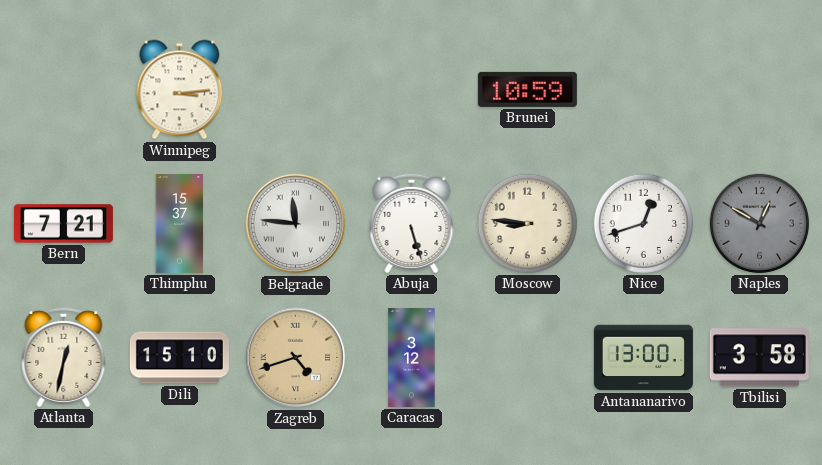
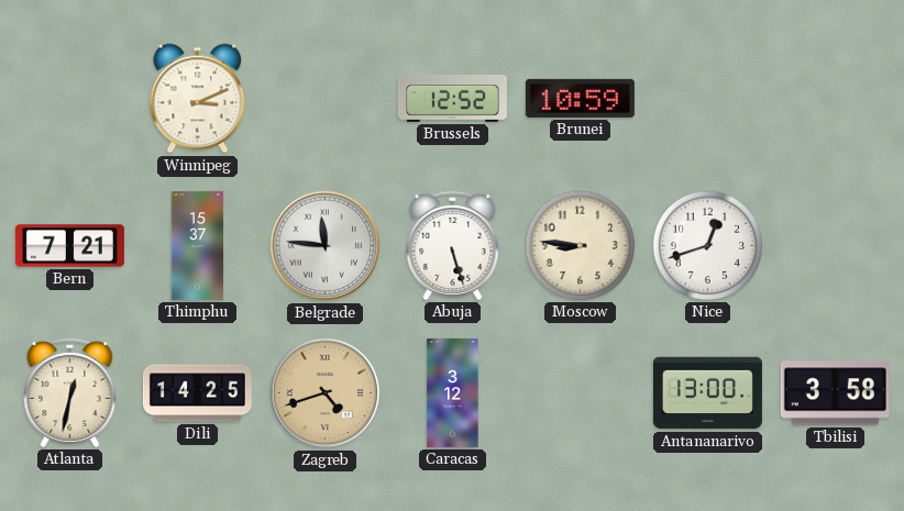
Winnipeg: 3:14 -> 3:11
Brussels: none -> 12:52
Naples: 12:50 -> none
Dili: 15:10 -> 14:25
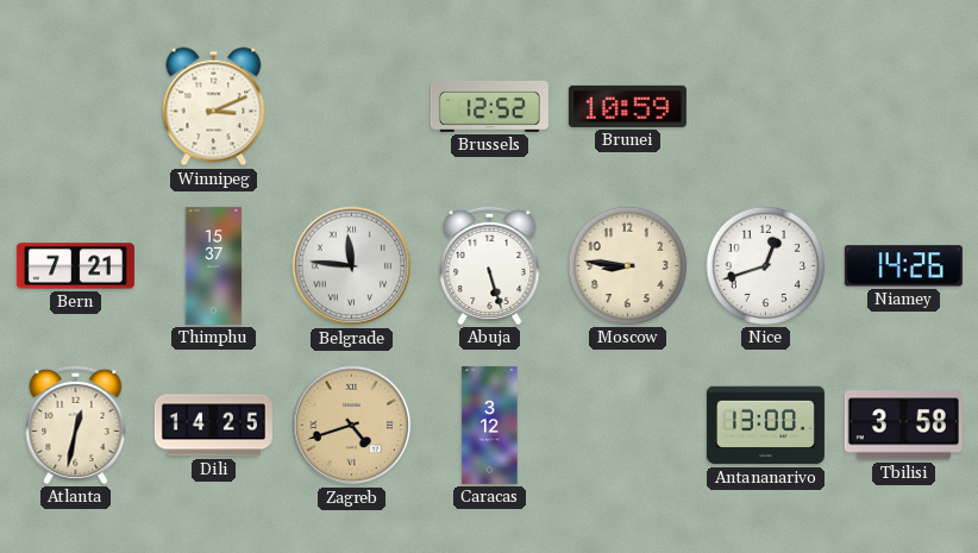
Niamey: none -> 14:26
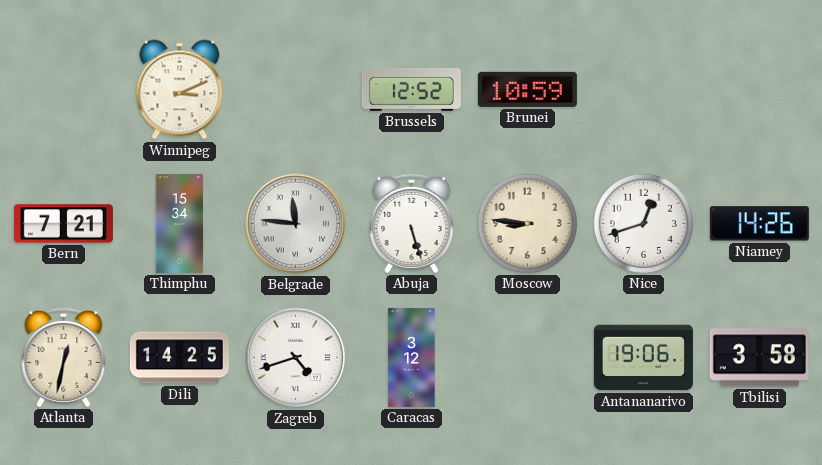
Thimphu: 15:37 -> 15:34
Zagreb dial: champagne -> white
Antananarivo: 13:00 -> 19:06
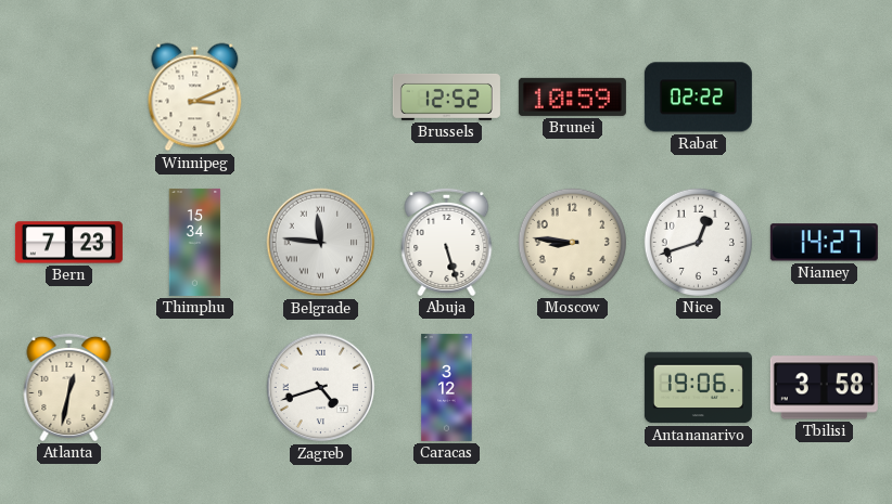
Rabat: none -> 02:22
Bern: 7:21 -> 7:23
Niamey: 14:26 -> 14:27
Dili: 14:25 -> none
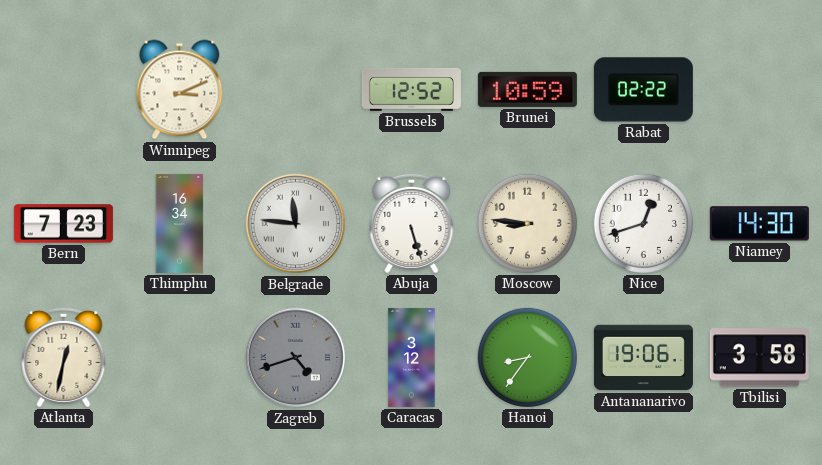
Thimphu: 15:34 -> 16:34
Niamey: 14:27 -> 14:30
Zagreb dial: white -> grey
Hanoi: none -> 8:36
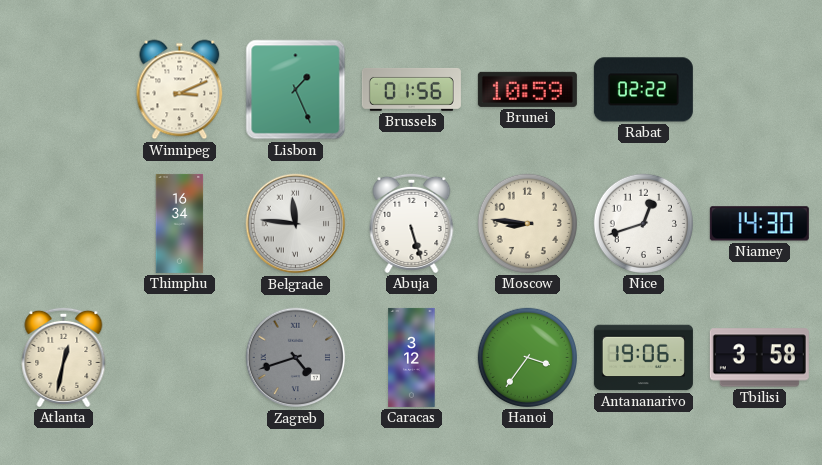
Lisbon: none -> 1:26
Brussels: 12:52 -> 01:56
Bern: 7:23 -> none
Hanoi: 8:36 -> 3:36
